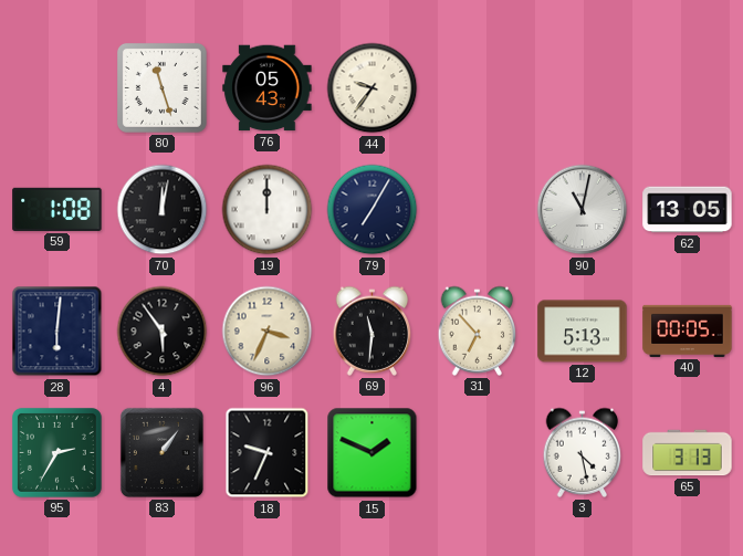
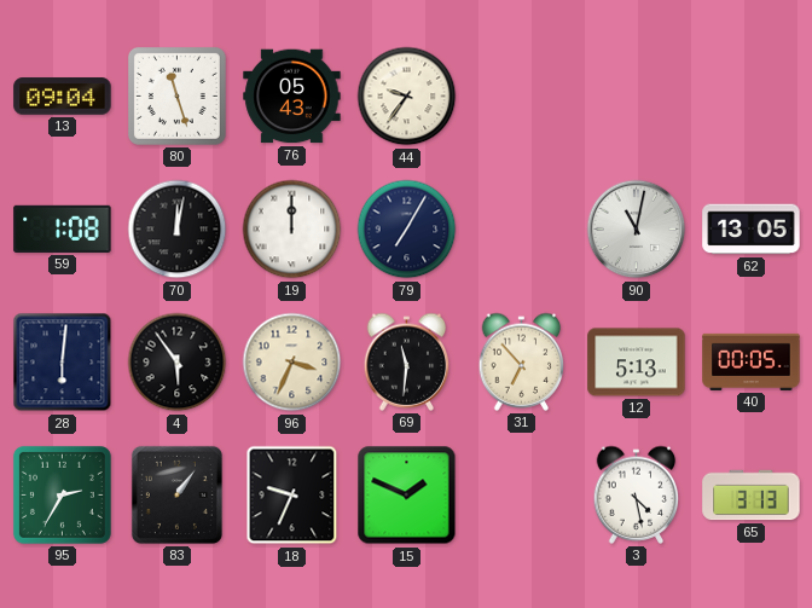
13: none -> 09:04
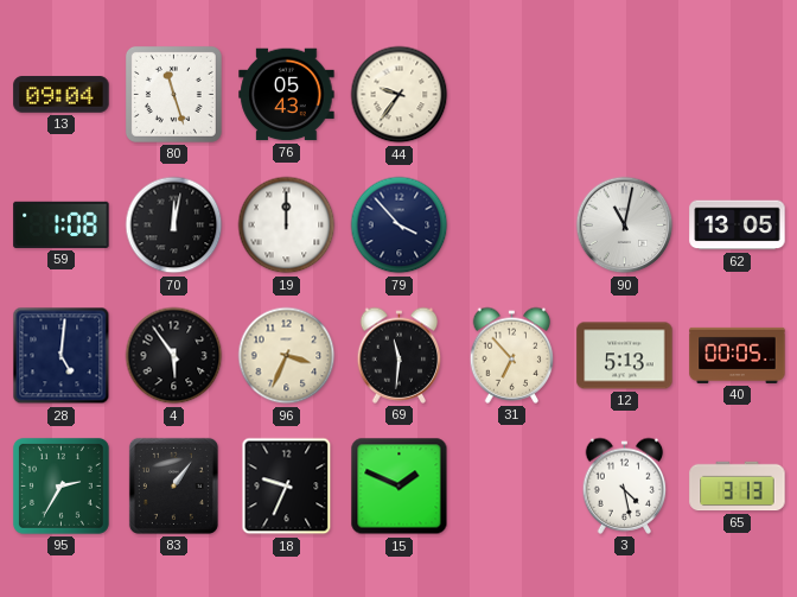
79: 7:05 -> 3:53
28: 6:01 -> 5:01
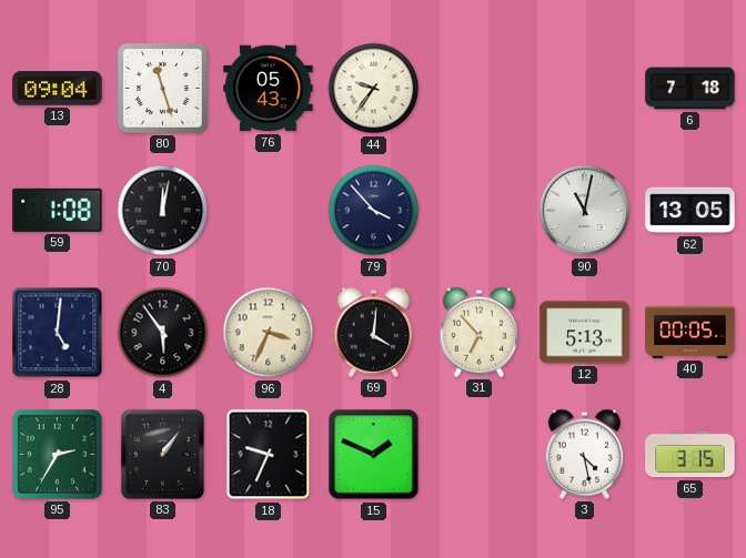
6: none -> 7:18
19: 12:00 -> none
69: 11:31 -> 4:01
65: 3:13 -> 3:15
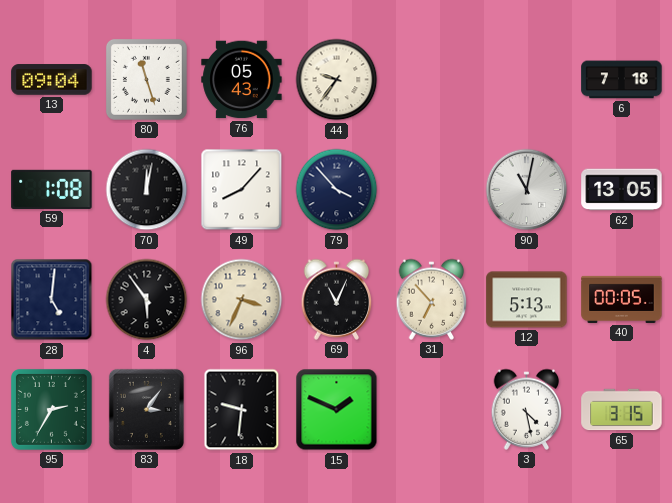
49: none -> 8:07
69: 4:01 -> 11:04
83: 1:06 -> 3:06
18: 9:34 -> 9:31
